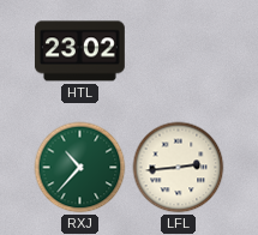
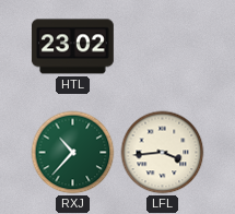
LFL: 2:44 -> 3:44
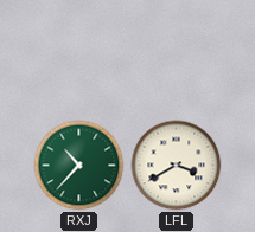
HTL: 23:02 -> none
LFL: 3:44 -> 3:40
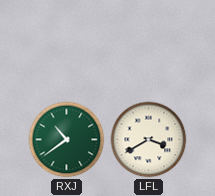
RXJ: 10:37 -> 10:39
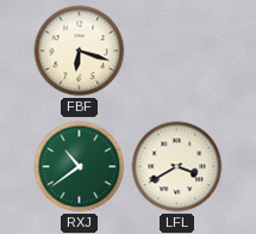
FBF: none -> 6:18
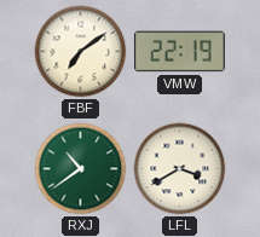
FBF: 6:18 -> 7:09
VMW: none -> 22:19
